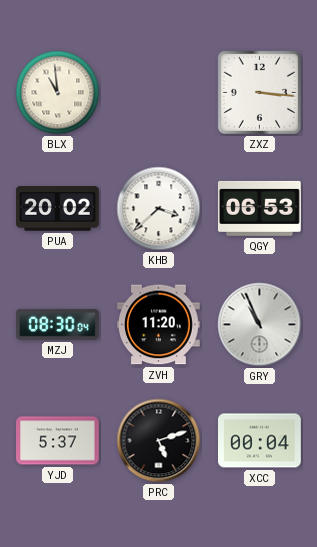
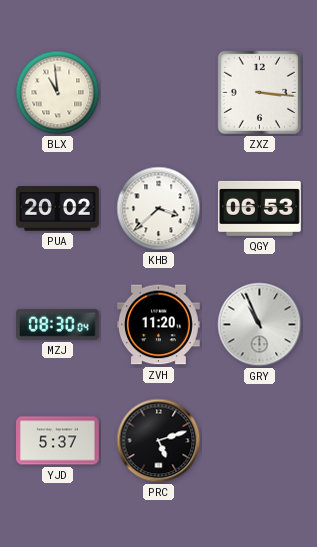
XCC: 00:04 -> none
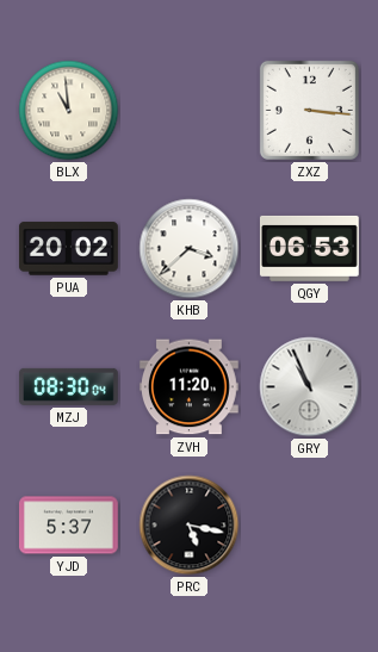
PRC: 5:12 -> 5:17
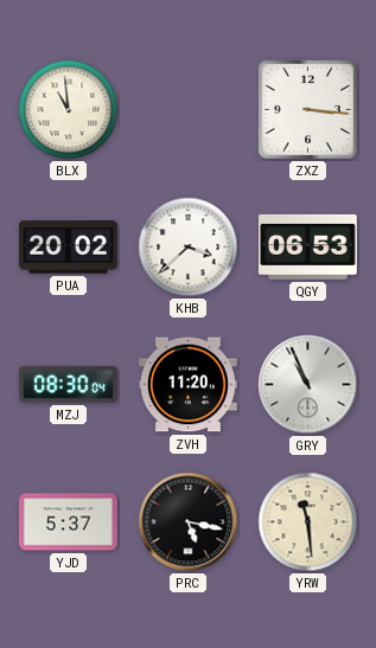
YRW: none -> 11:29
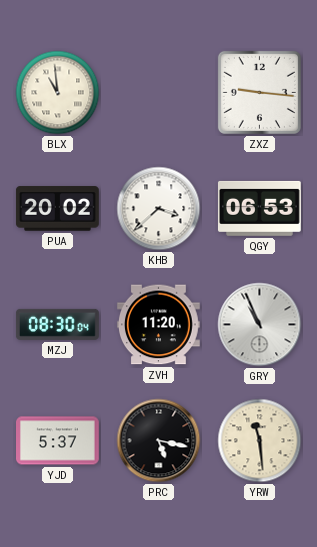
ZXZ: 3:16 -> 9:16
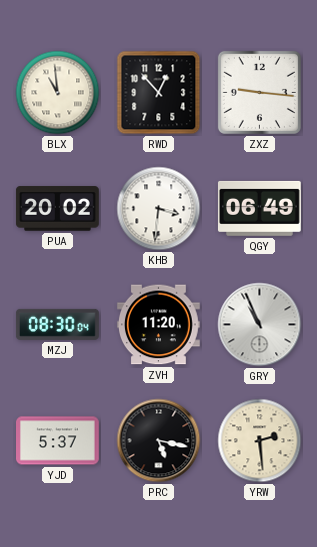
RWD: none -> 12:53
KHB: 3:38 -> 3:31
QGY: 06:53 -> 06:49
YRW: 11:29 -> 2:29
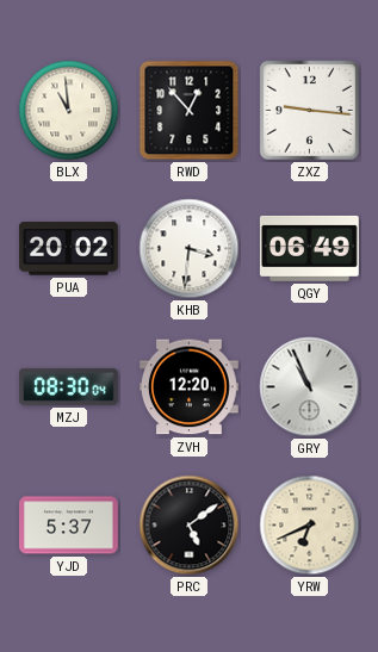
ZVH: 11:20 -> 12:20
PRC: 5:17 -> 5:09
YRW: 2:29 -> 6:41
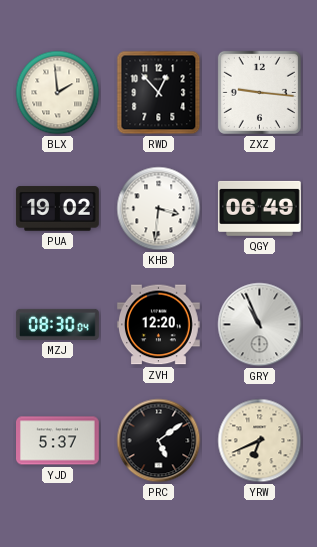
BLX: 10:59 -> 1:59
PUA: 20:02 -> 19:02
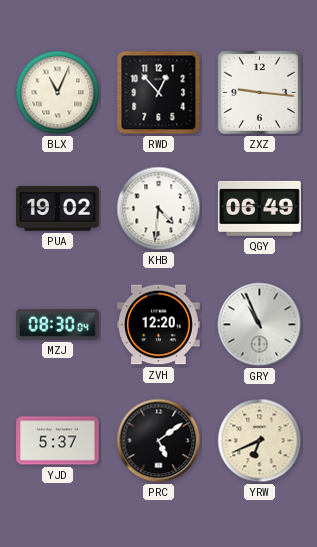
BLX: 1:59 -> 11:04
KHB: 3:31 -> 4:31
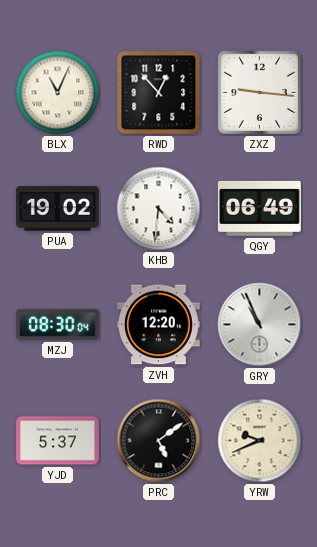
YRW: 6:41 -> 9:41
